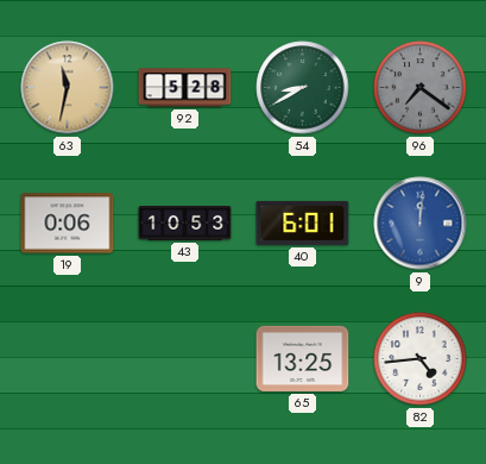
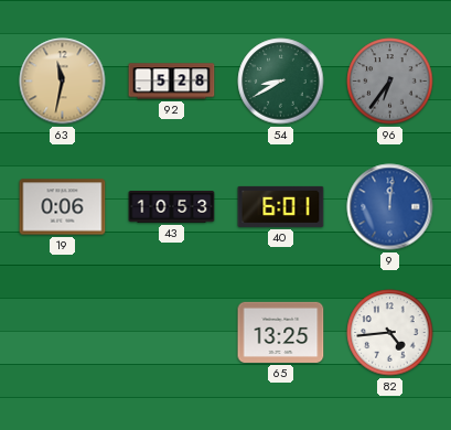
96: 7:21 -> 6:36
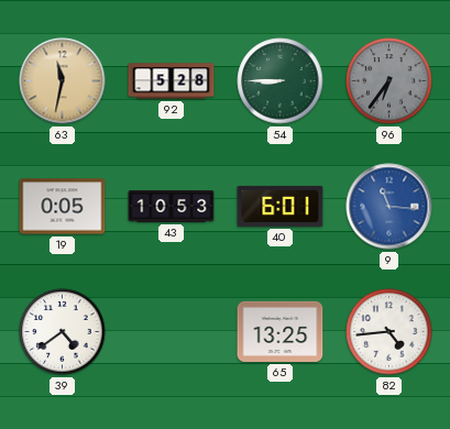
54: 8:40 -> 8:45
19: 0:06 -> 0:05
9: 12:01 -> 11:16
39: none -> 4:39
